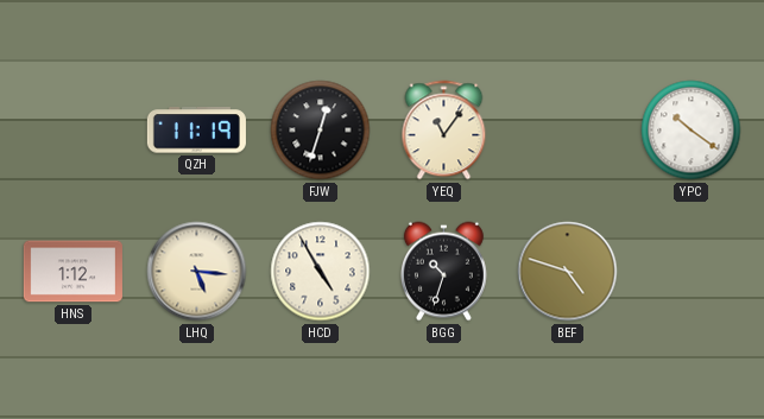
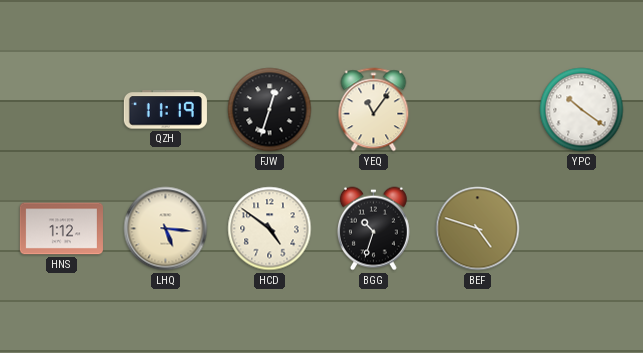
HCD: 4:55 -> 4:51
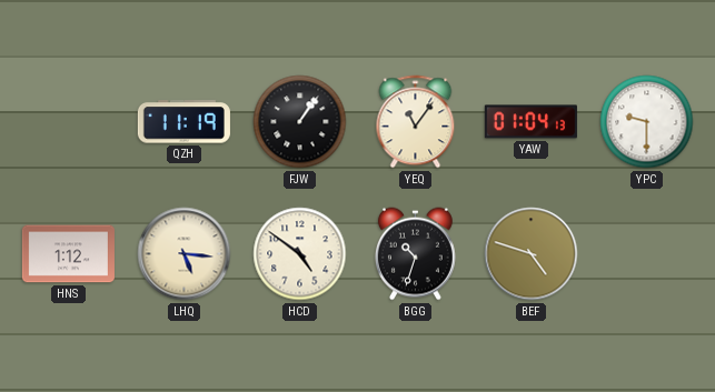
FJW: 12:33 -> 1:06
YAW: none -> 01:04
YPC: 10:21 -> 9:30
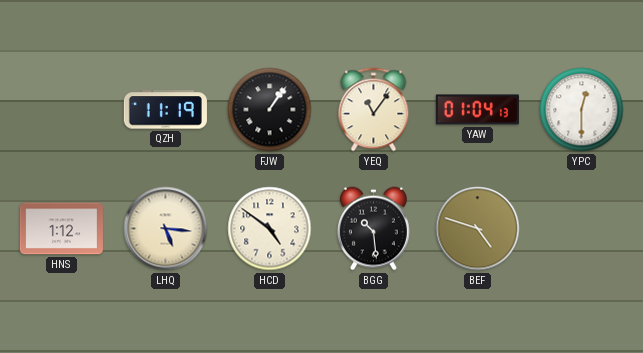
YPC: 9:30 -> 12:30
BGG: 10:33 -> 10:29
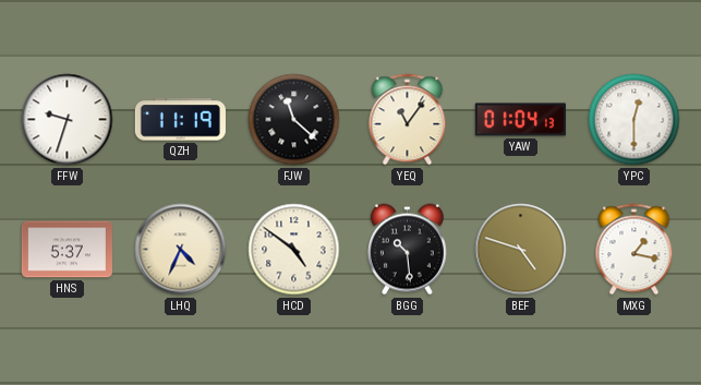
FFW: none -> 9:33
FJW: 1:06 -> 11:22
HNS: 1:12 -> 5:37
LHQ: 5:16 -> 4:34
MXG: none -> 1:17
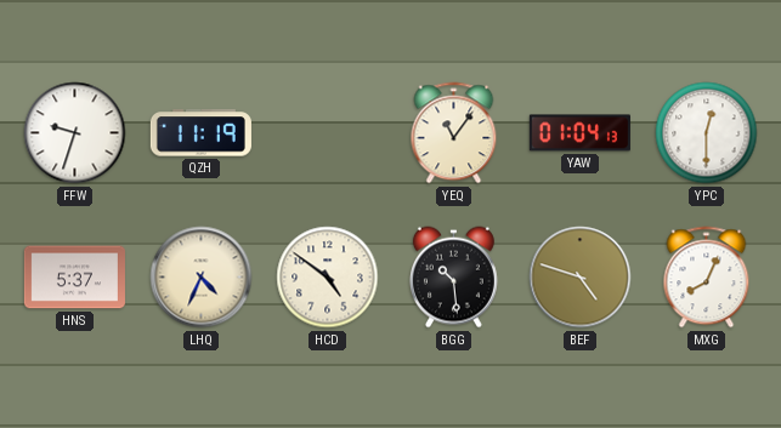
FJW: 11:22 -> none
MXG: 1:17 -> 8:04
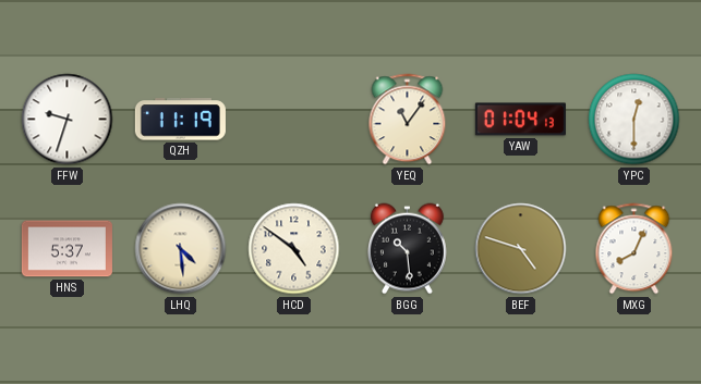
LHQ: 4:34 -> 4:29
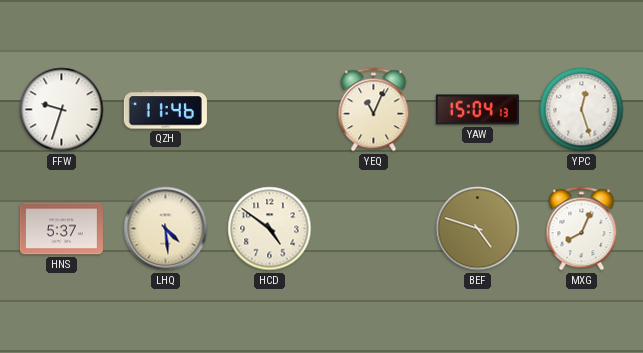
QZH: 11:19 -> 11:46
YEQ: 11:06 -> 11:04
YAW: 01:04 -> 15:04
YPC: 12:30 -> 12:27
BGG: 10:29 -> none
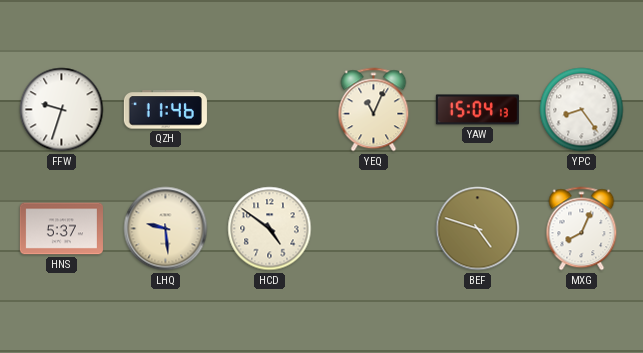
YPC: 12:27 -> 8:24
LHQ: 4:29 -> 9:29
